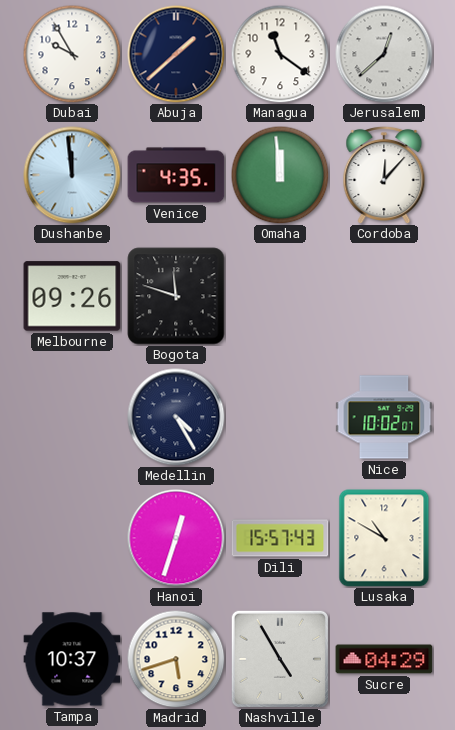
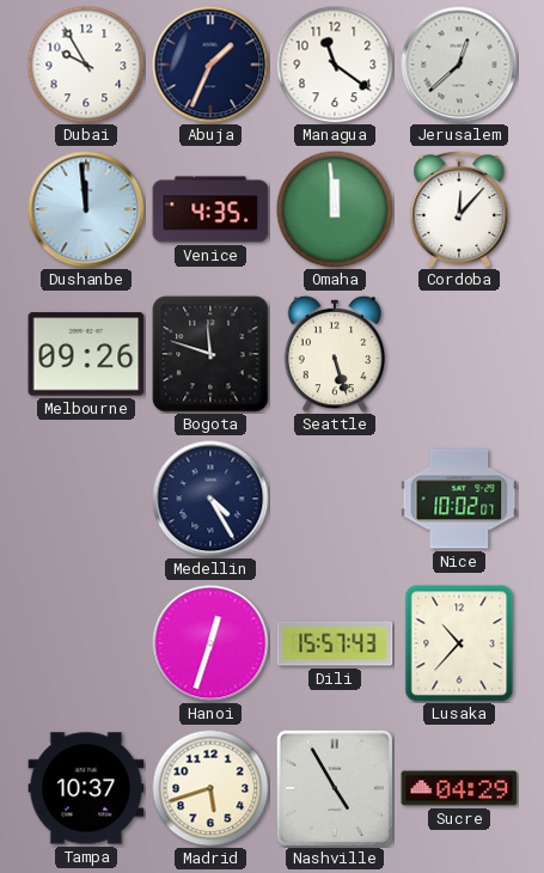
Abuja: 1:38 -> 1:34
Seattle: none -> 5:27
Lusaka: 10:50 -> 10:37
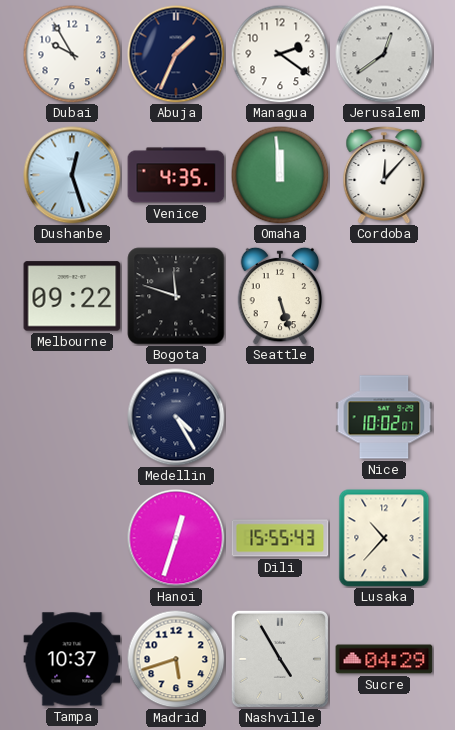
Managua: 11:21 -> 2:21
Jerusalem: 12:38 -> 12:39
Dushanbe: 11:59 -> 12:27
Melbourne: 09:26 -> 09:22
Dili: 15:57 -> 15:55
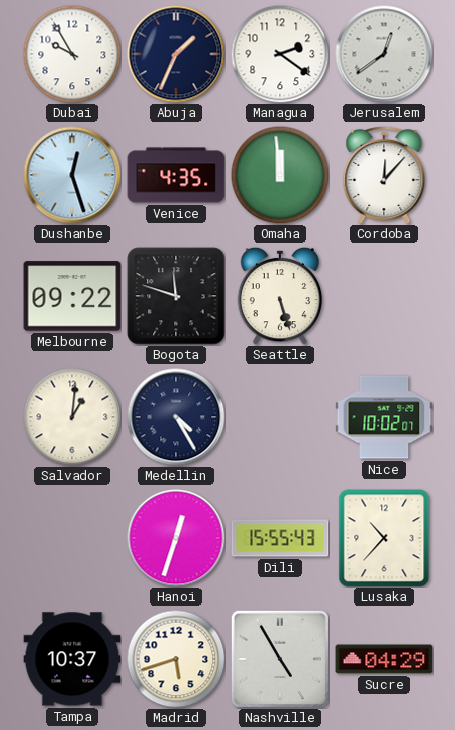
Salvador: none -> 1:01
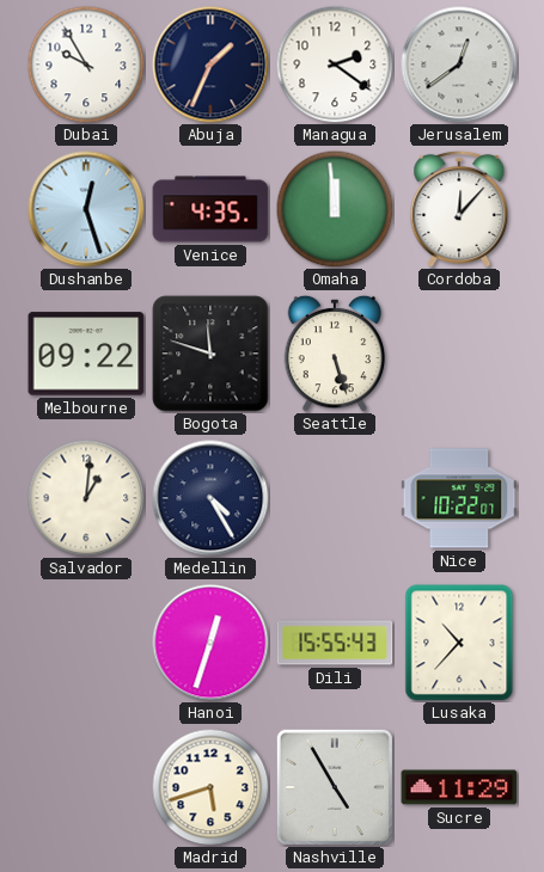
Nice: 10:02 -> 10:22
Tampa: 10:37 -> none
Sucre: 04:29 -> 11:29
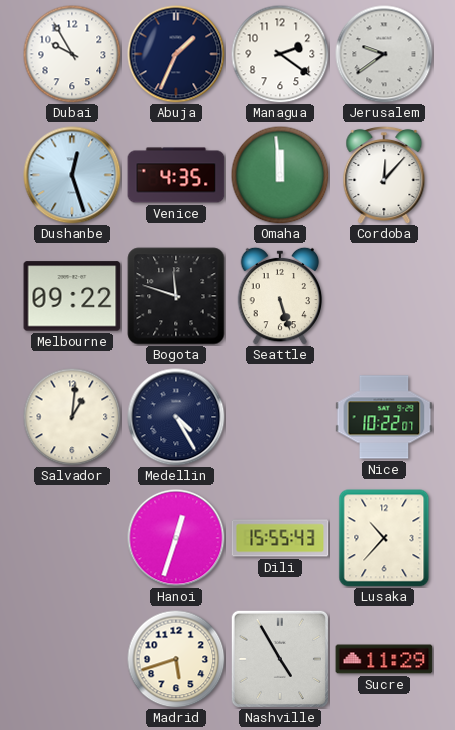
Jerusalem: 12:39 -> 9:39
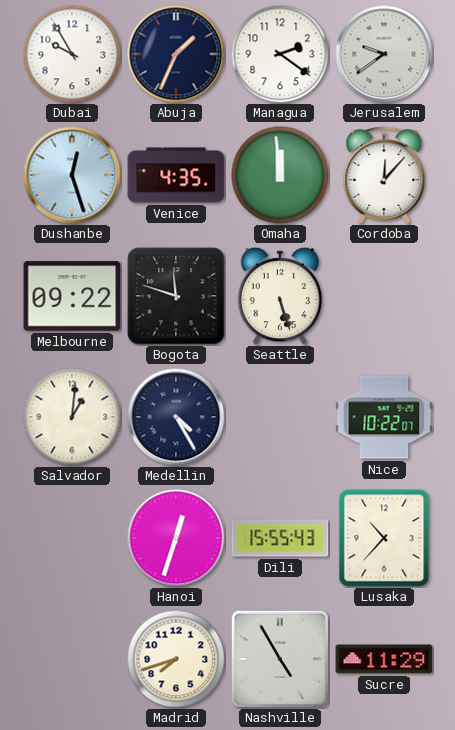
Madrid: 5:42 -> 7:42
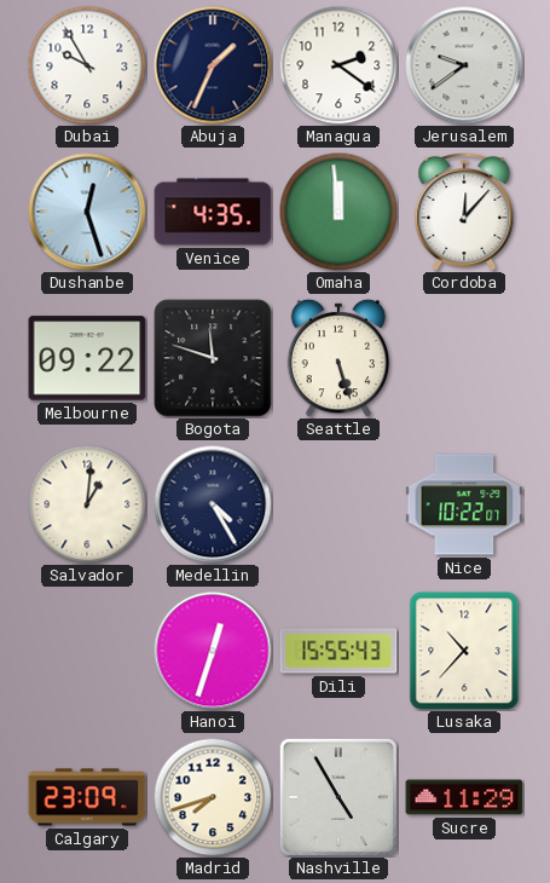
Calgary: none -> 23:09
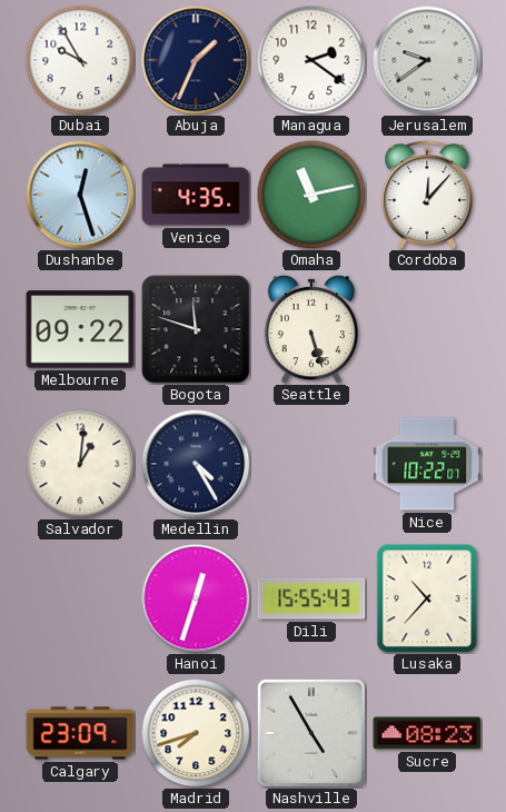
Omaha: 11:59 -> 11:13
Sucre: 11:29 -> 08:23
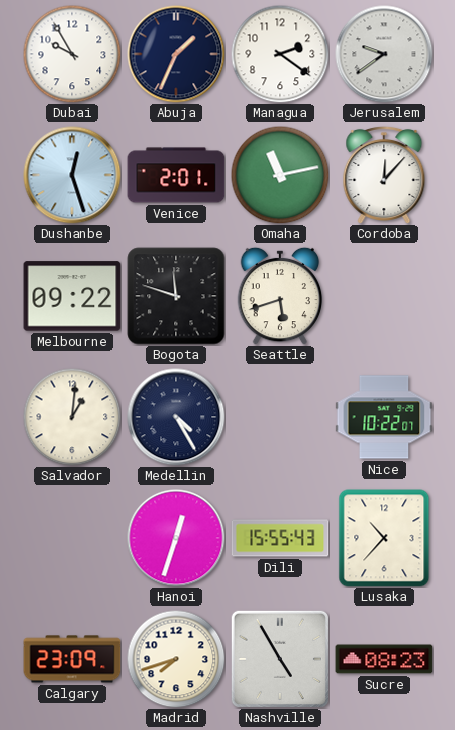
Venice: 4:35 -> 2:01
Seattle: 5:27 -> 5:42
